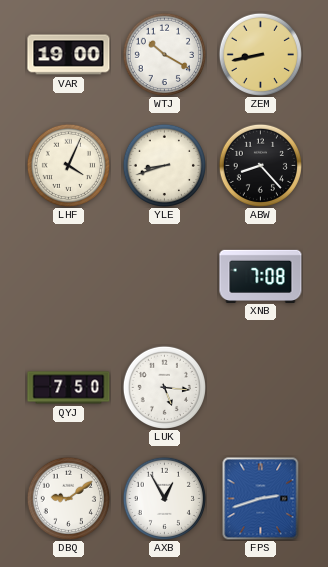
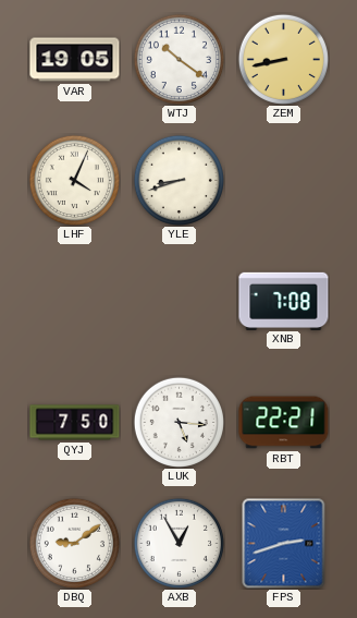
VAR: 19:00 -> 19:05
WTJ: 10:20 -> 10:21
ABW: 8:23 -> none
RBT: none -> 22:21
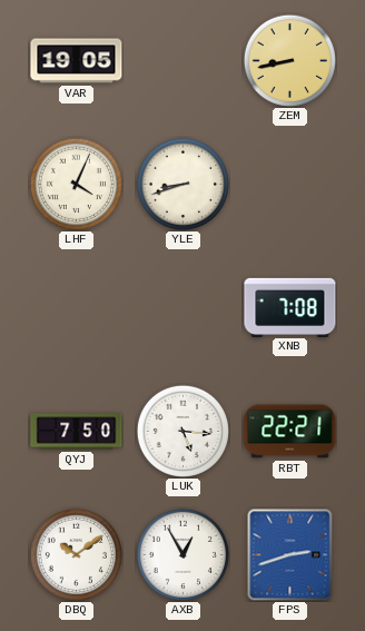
WTJ: 10:21 -> none
DBQ: 9:09 -> 10:09
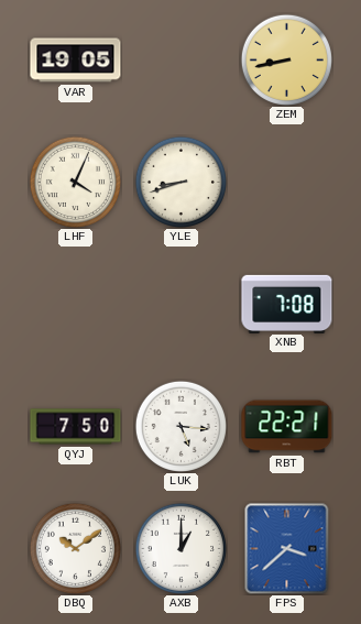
AXB: 12:55 -> 1:00
FPS: 2:42 -> 3:38
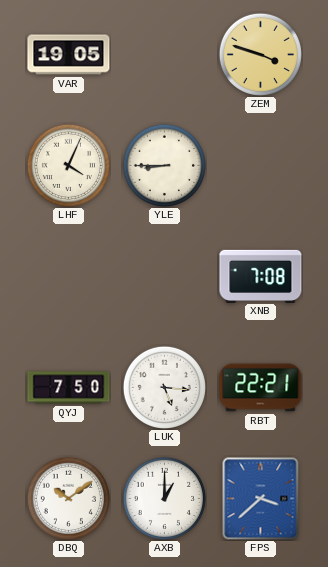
ZEM: 8:43 -> 3:48
YLE: 8:42 -> 8:45
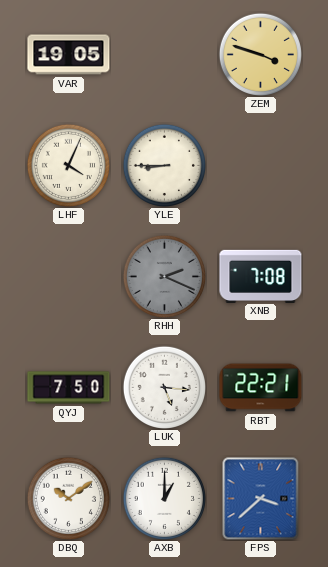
RHH: none -> 2:19
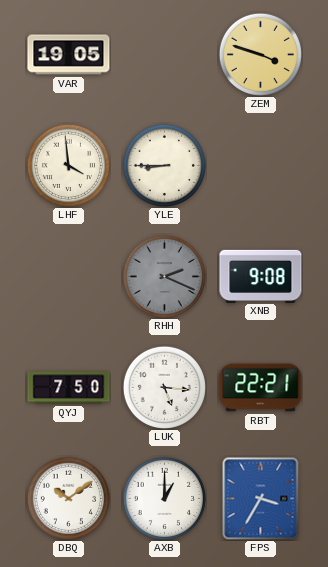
LHF: 4:04 -> 3:59
XNB: 7:08 -> 9:08
FPS: 3:38 -> 3:35
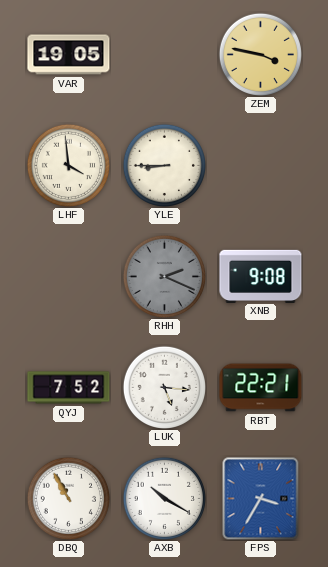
ZEM: 3:48 -> 3:47
QYJ: 7:50 -> 7:52
DBQ: 10:09 -> 10:55
AXB: 1:00 -> 10:20
